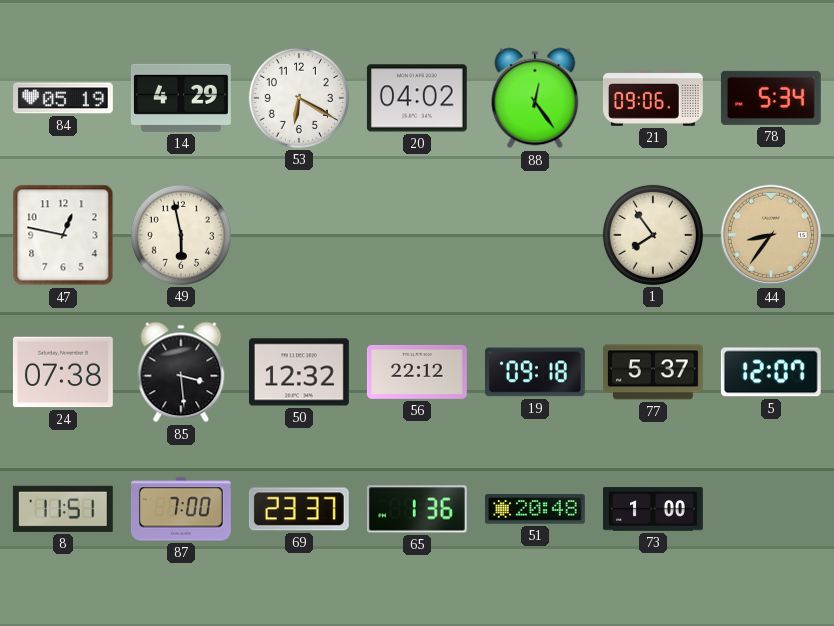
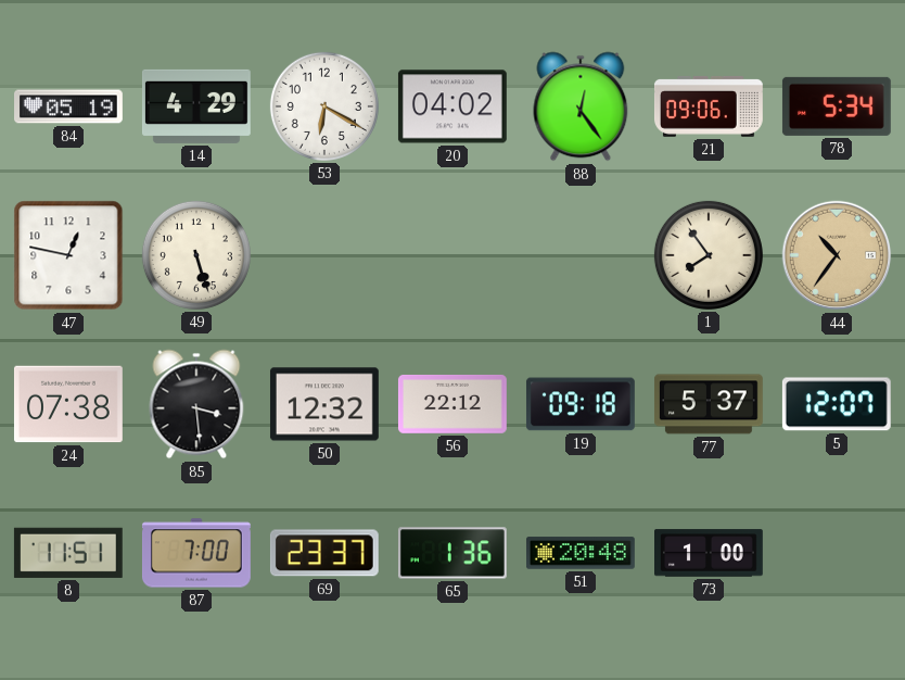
49: 5:58 -> 5:27
44: 8:36 -> 10:36
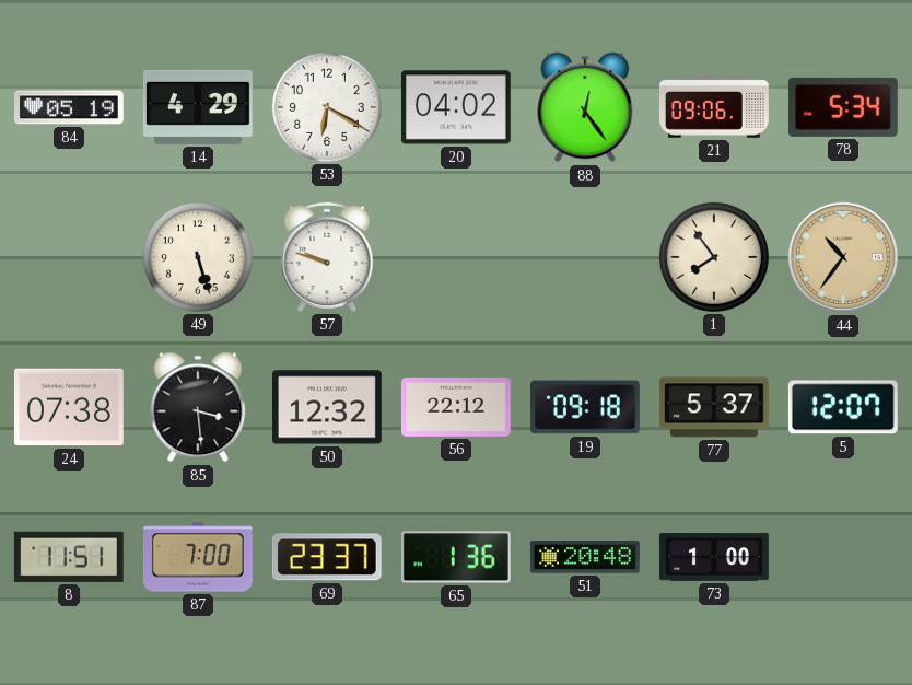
47: 12:47 -> none
57: none -> 9:48
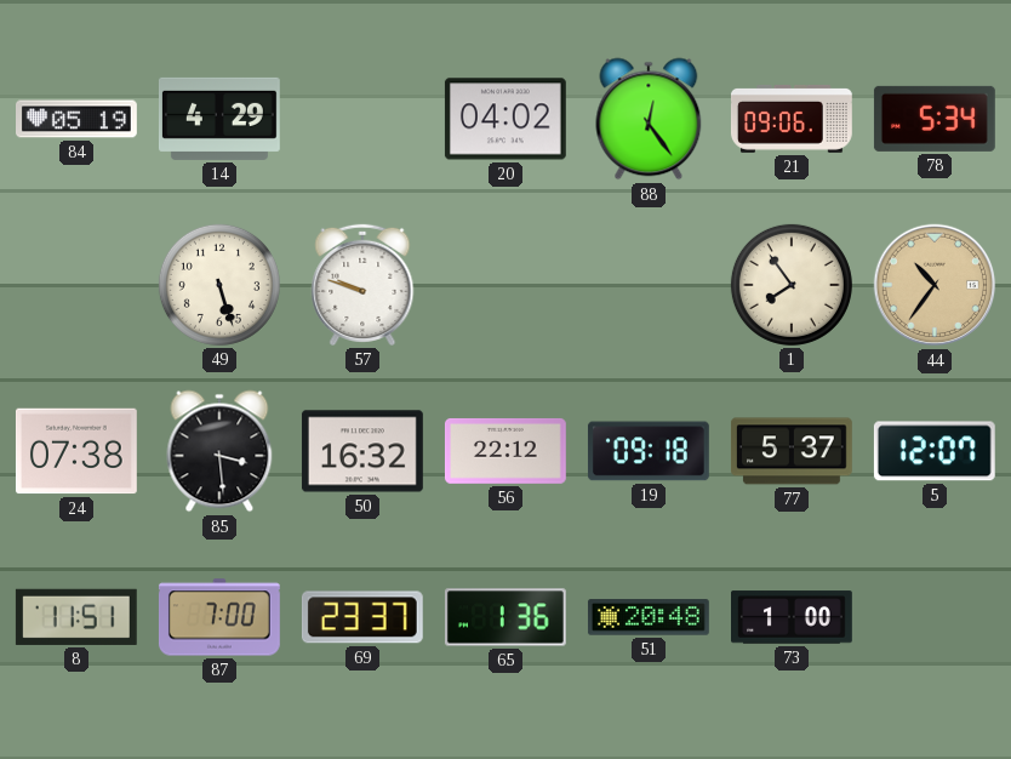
53: 6:20 -> none
50: 12:32 -> 16:32
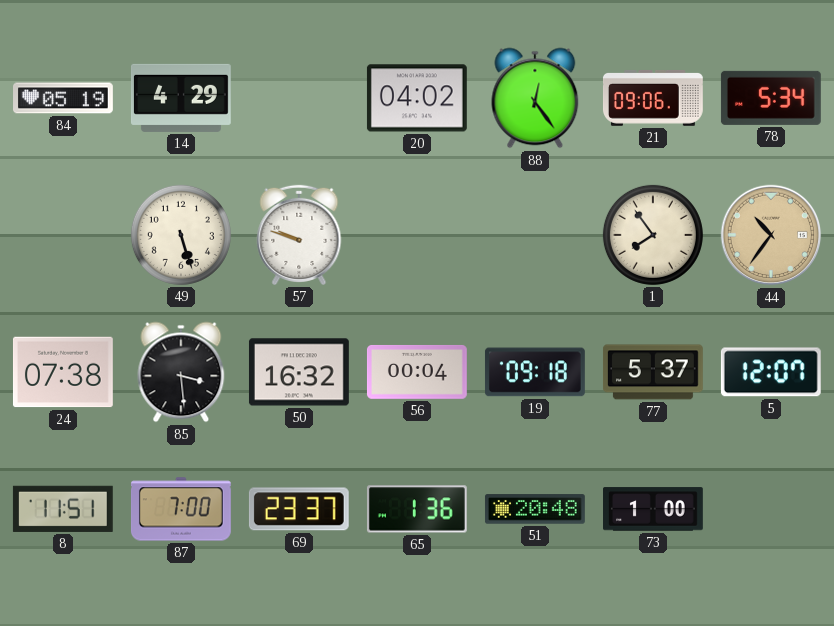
56: 22:12 -> 00:04
